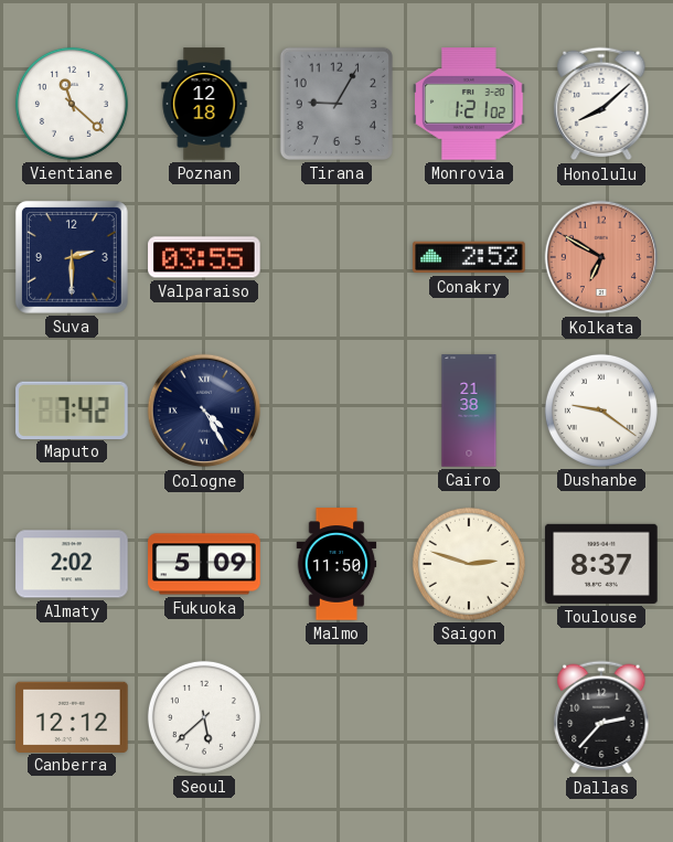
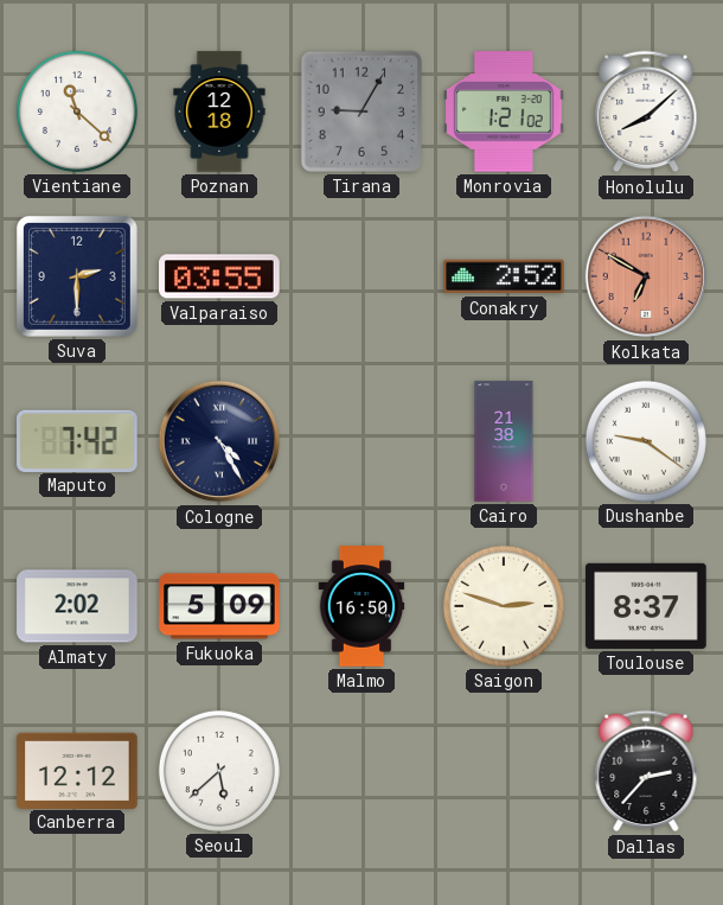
Malmo: 11:50 -> 16:50
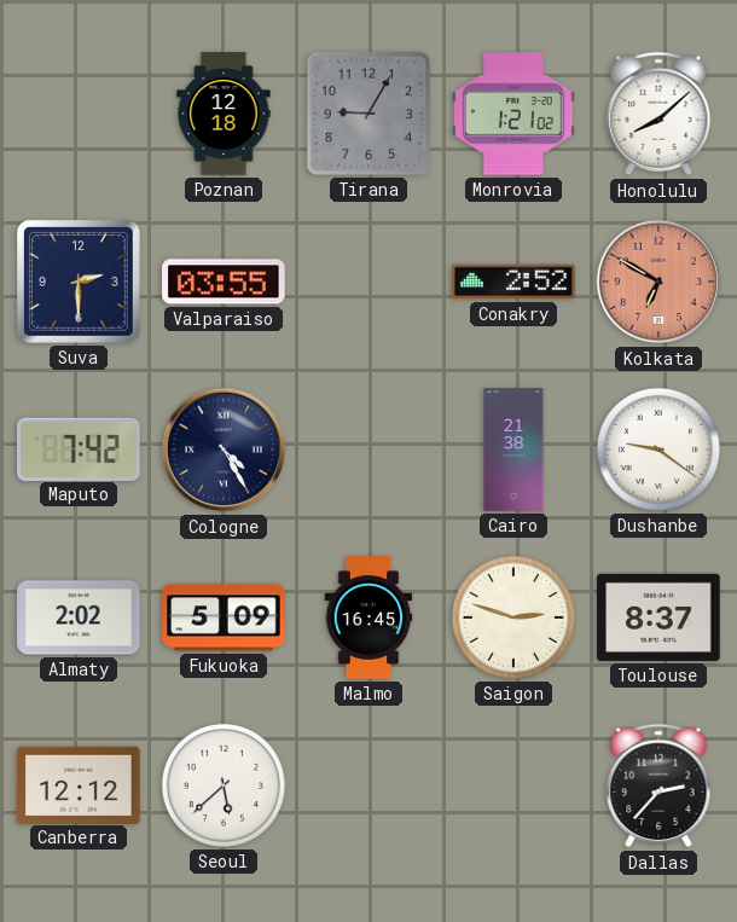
Vientiane: 11:22 -> none
Malmo: 16:50 -> 16:45
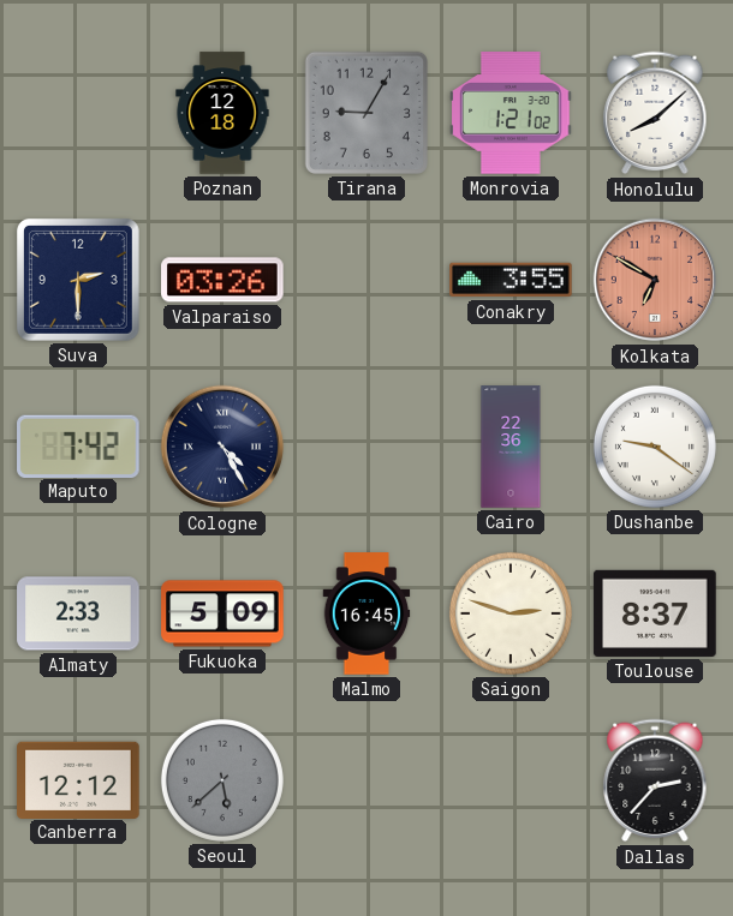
Valparaiso: 03:55 -> 03:26
Conakry: 2:52 -> 3:55
Cairo: 21:38 -> 22:36
Almaty: 2:02 -> 2:33
Seoul dial: white -> grey
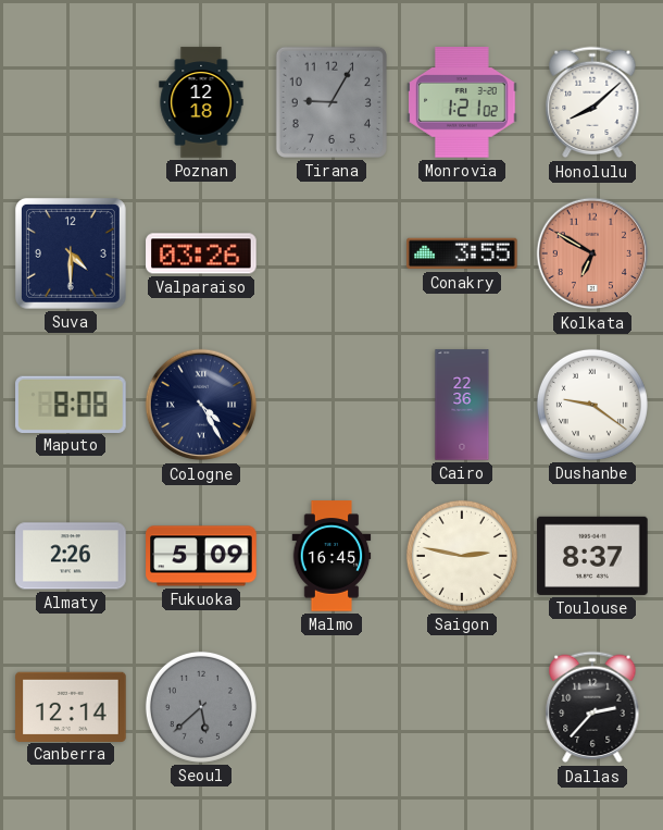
Suva: 2:30 -> 4:30
Maputo: 7:42 -> 8:08
Almaty: 2:33 -> 2:26
Saigon: 2:48 -> 2:47
Canberra: 12:12 -> 12:14
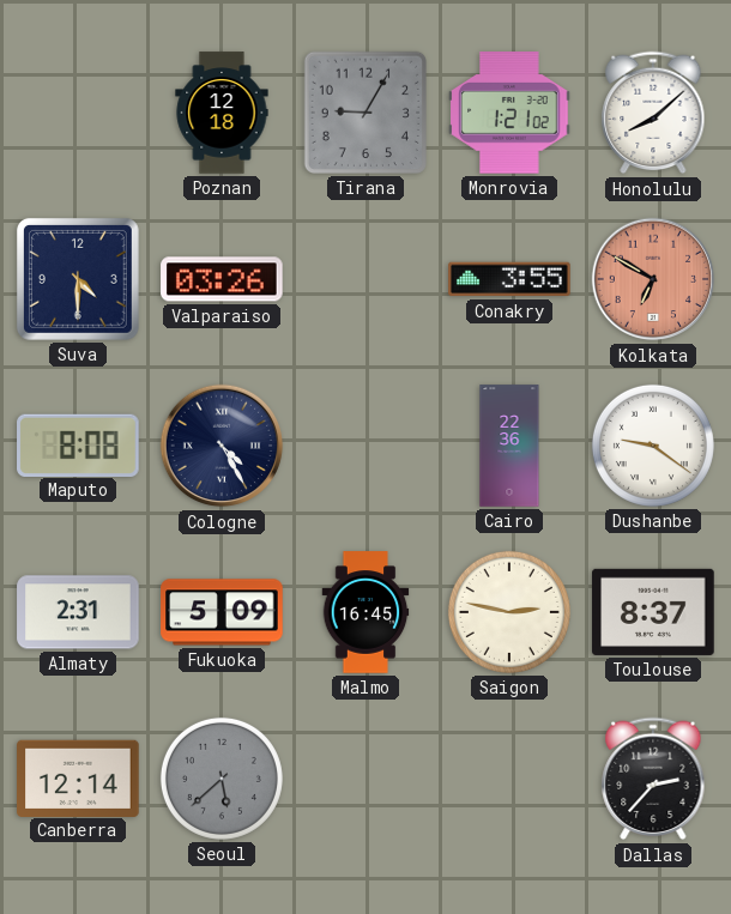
Almaty: 2:26 -> 2:31
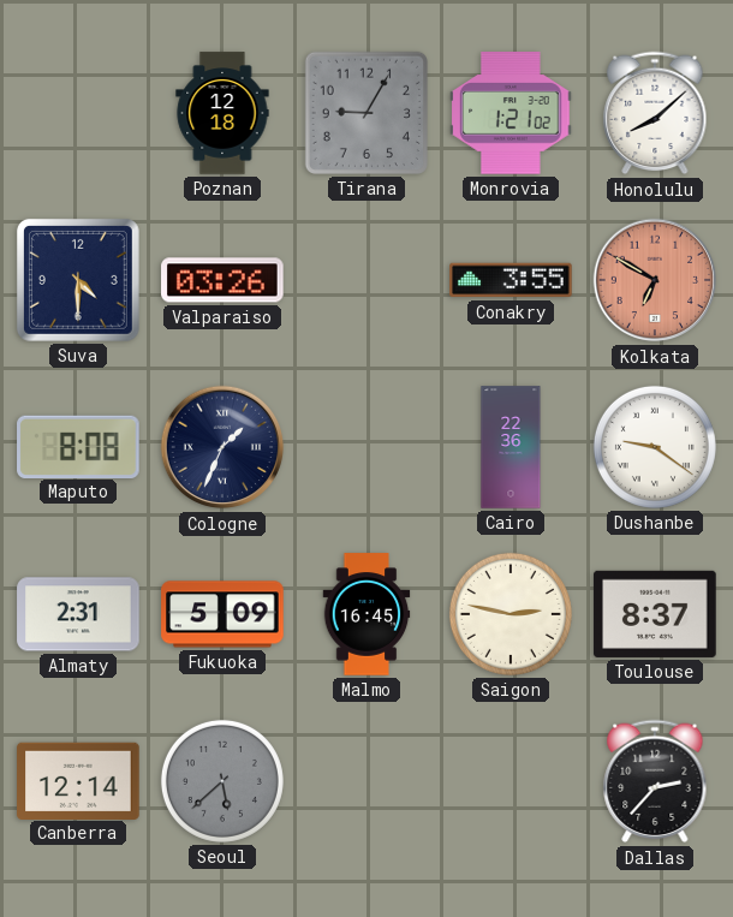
Cologne: 4:25 -> 1:34
